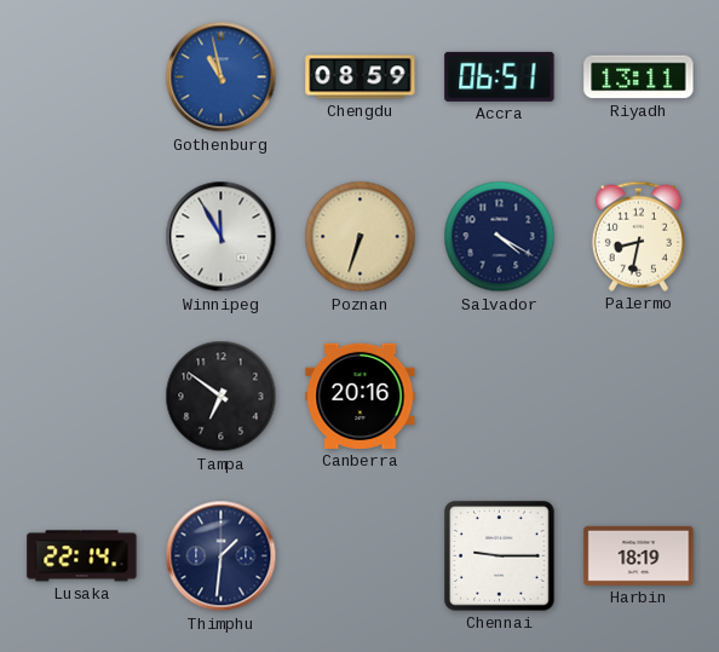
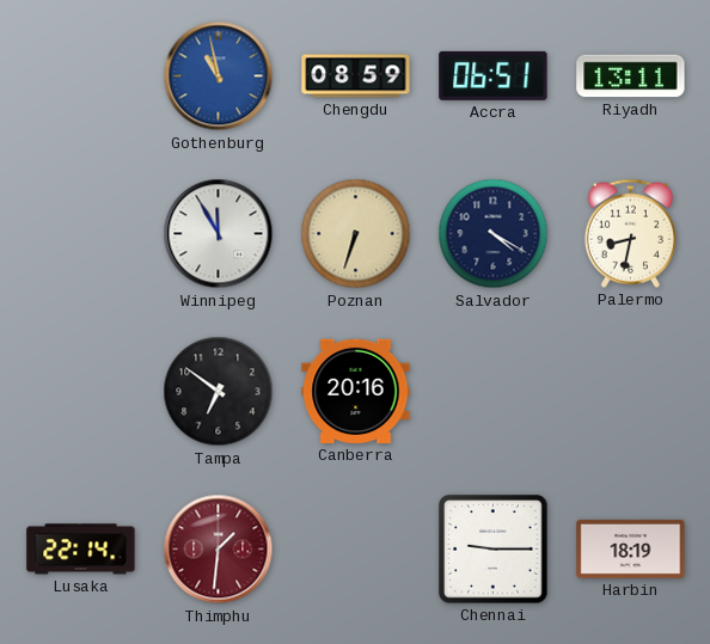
Thimphu dial: navy -> burgundy
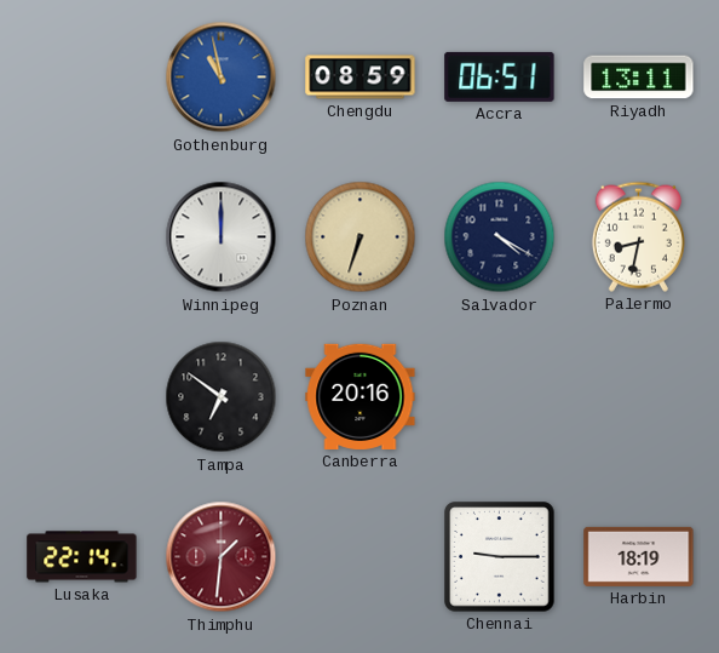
Winnipeg: 11:55 -> 12:00
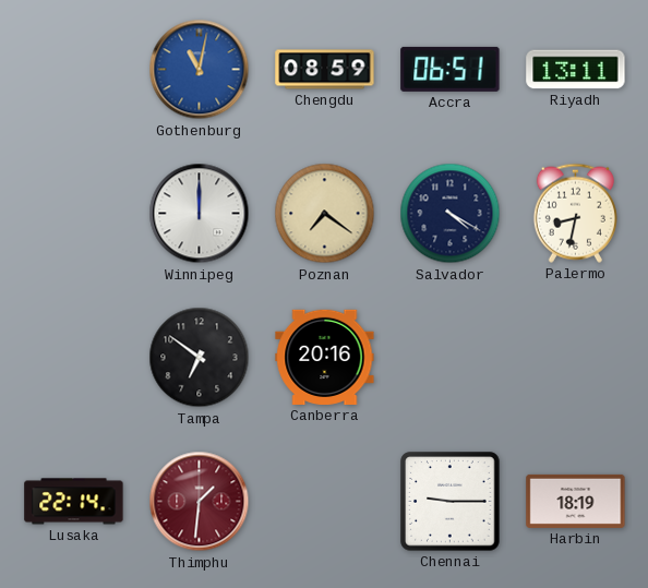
Gothenburg: 10:58 -> 11:02
Poznan: 6:33 -> 7:21
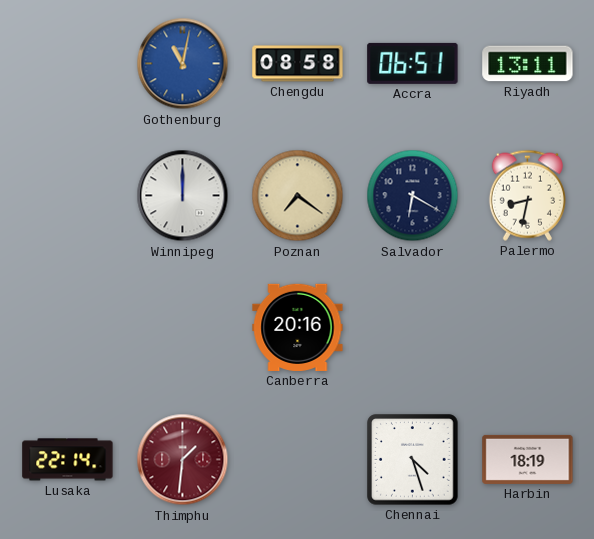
Chengdu: 08:59 -> 08:58
Salvador: 4:20 -> 6:20
Tampa: 6:51 -> none
Chennai: 9:15 -> 4:27
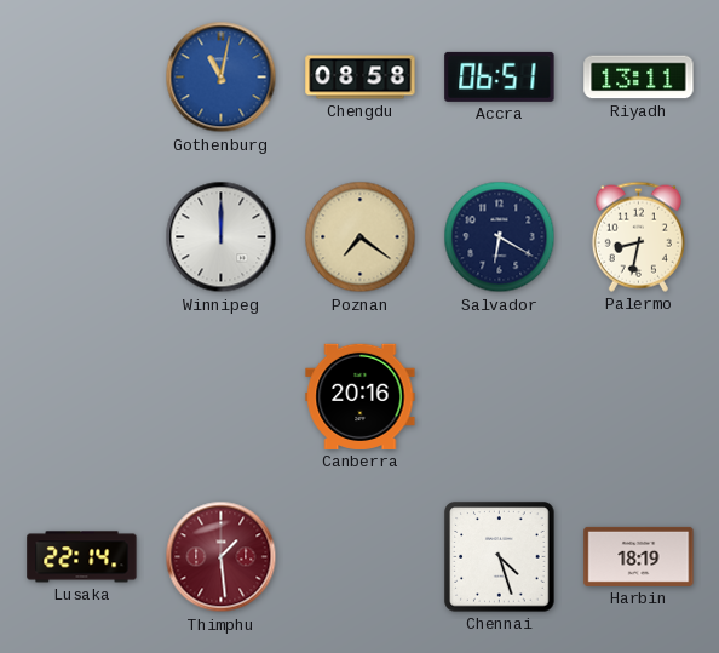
Thimphu: 1:31 -> 1:29
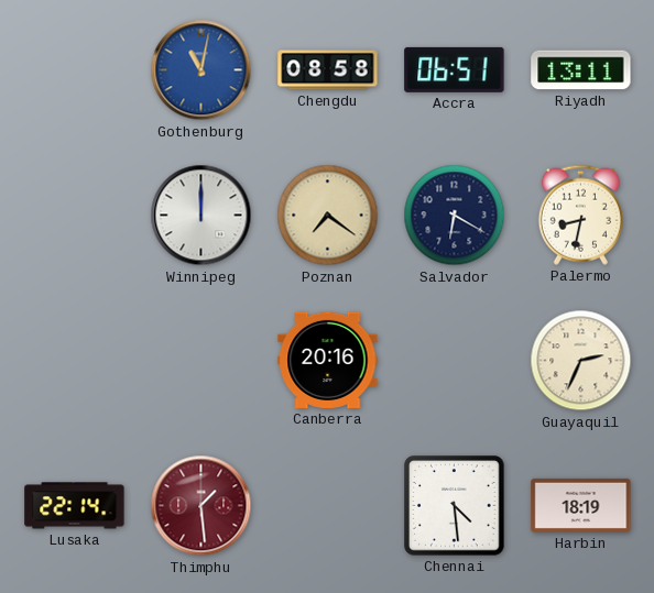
Guayaquil: none -> 2:34
Chennai: 4:27 -> 4:29
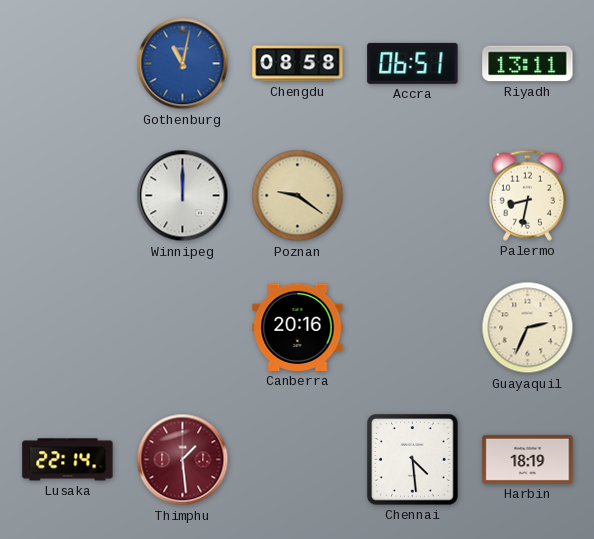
Poznan: 7:21 -> 9:21
Salvador: 6:20 -> none
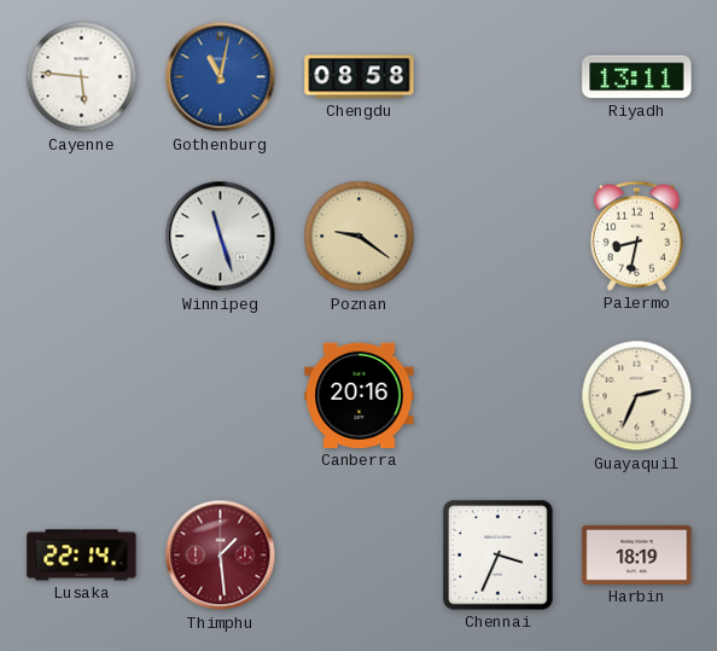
Cayenne: none -> 5:46
Accra: 06:51 -> none
Winnipeg: 12:00 -> 11:27
Chennai: 4:29 -> 3:34
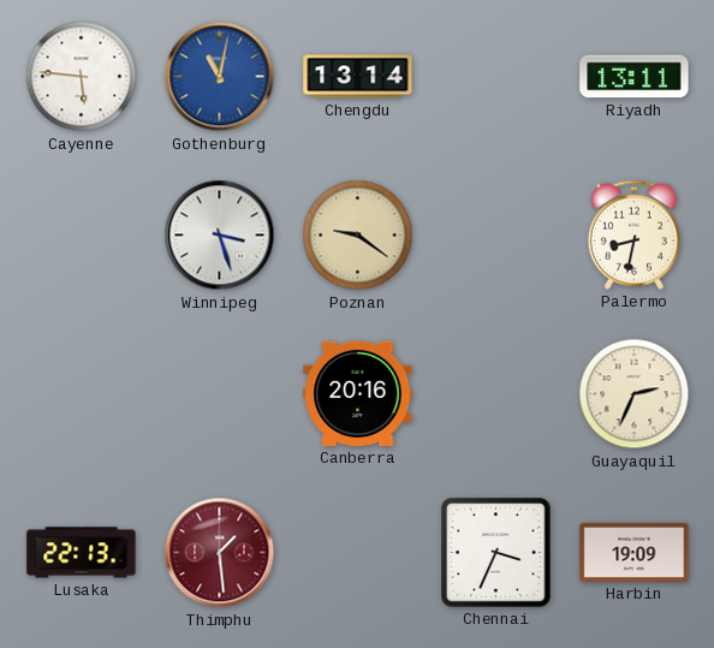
Chengdu: 08:58 -> 13:14
Winnipeg: 11:27 -> 3:27
Lusaka: 22:14 -> 22:13
Harbin: 18:19 -> 19:09
